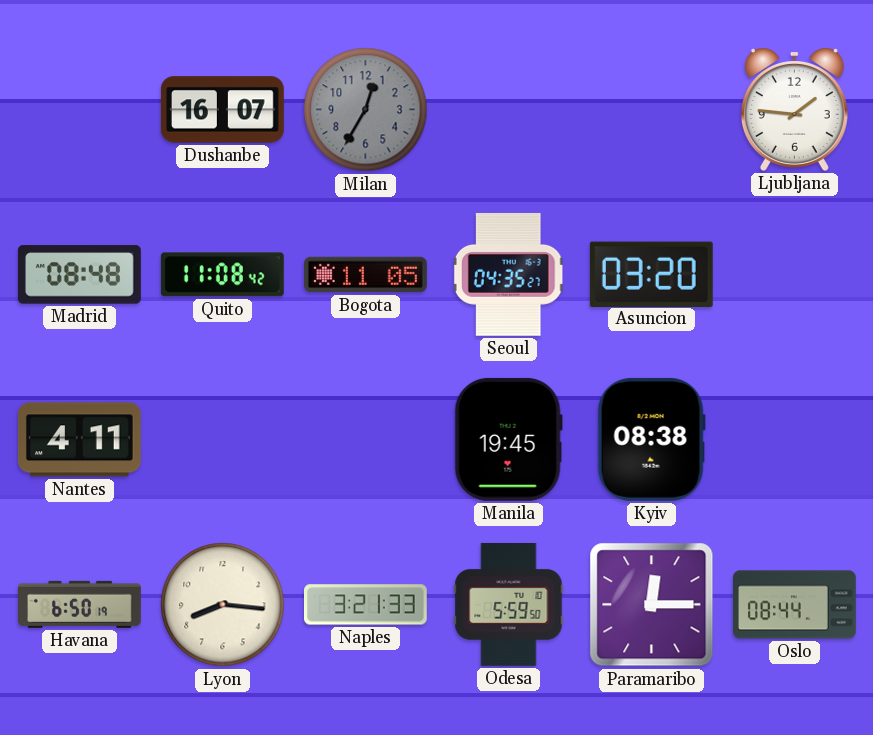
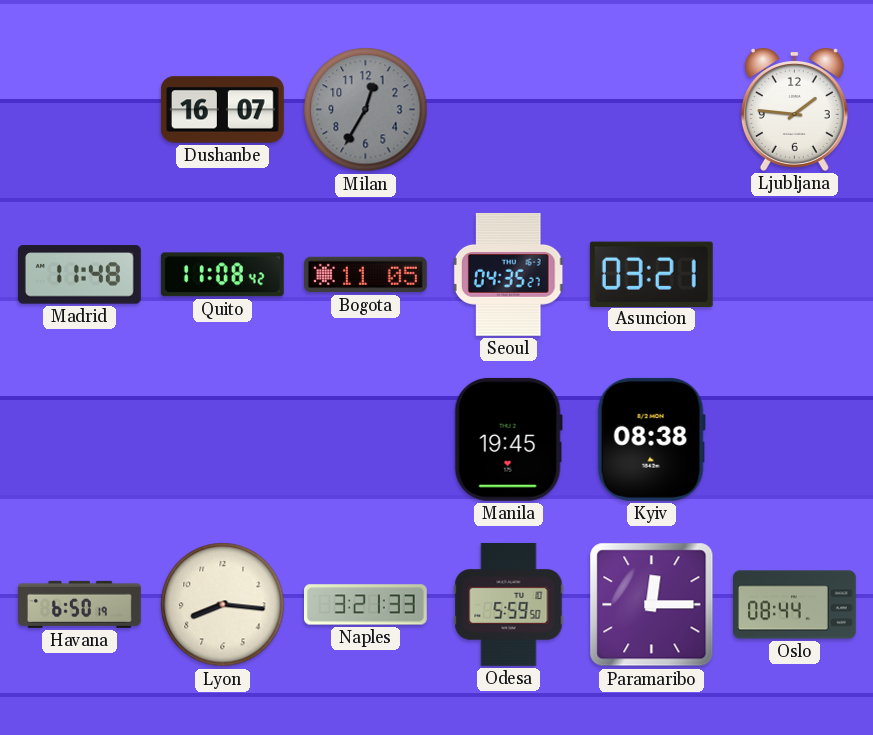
Madrid: 08:48 -> 11:48
Asuncion: 03:20 -> 03:21
Nantes: 4:11 -> none
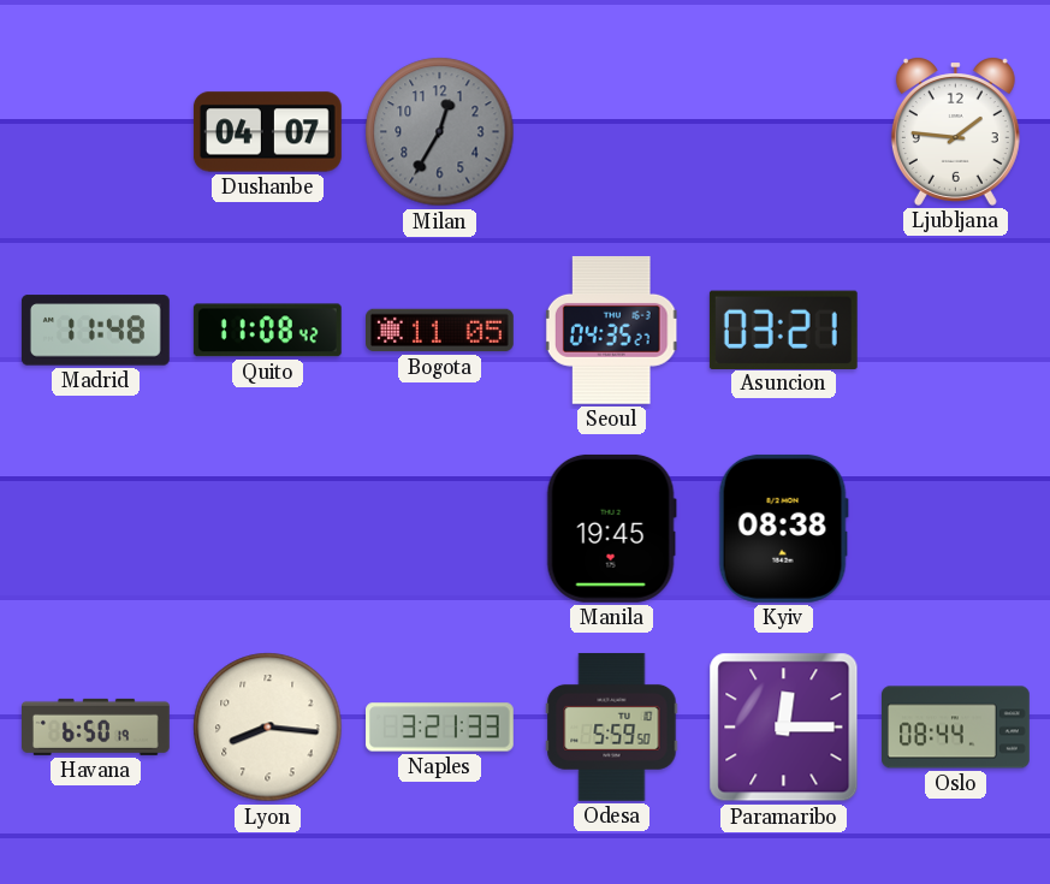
Dushanbe: 16:07 -> 04:07
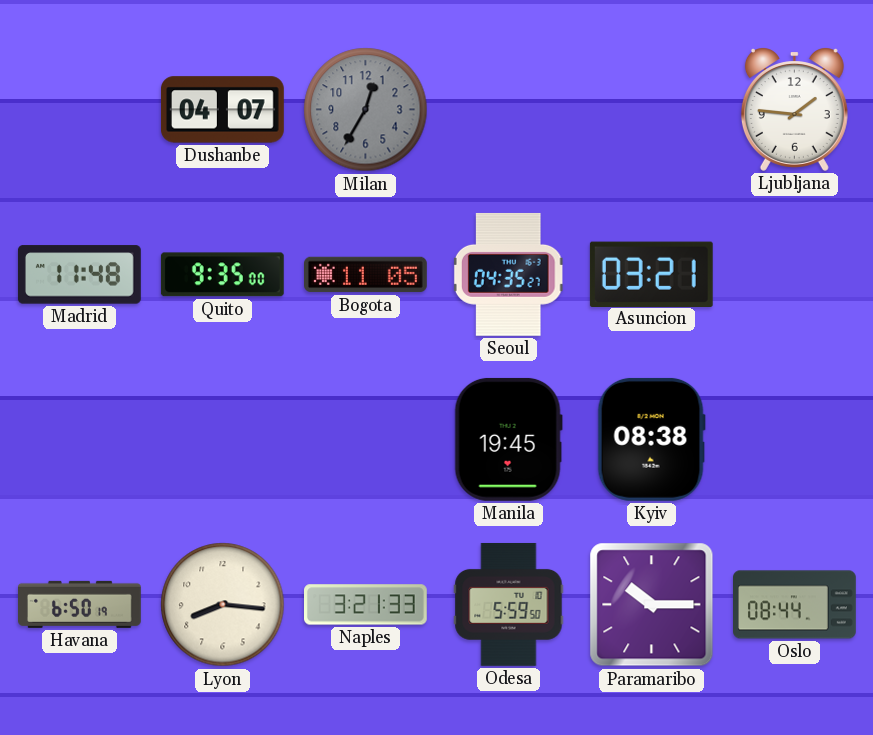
Quito: 11:08 -> 9:35
Paramaribo: 12:15 -> 10:15
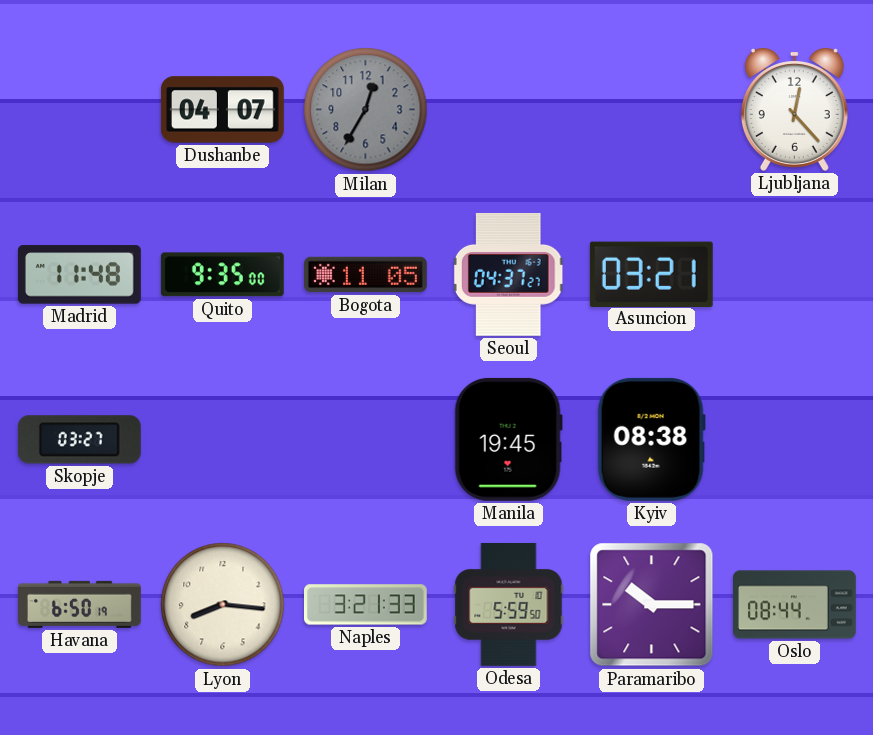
Ljubljana: 1:46 -> 12:23
Seoul: 04:35 -> 04:37
Skopje: none -> 03:27
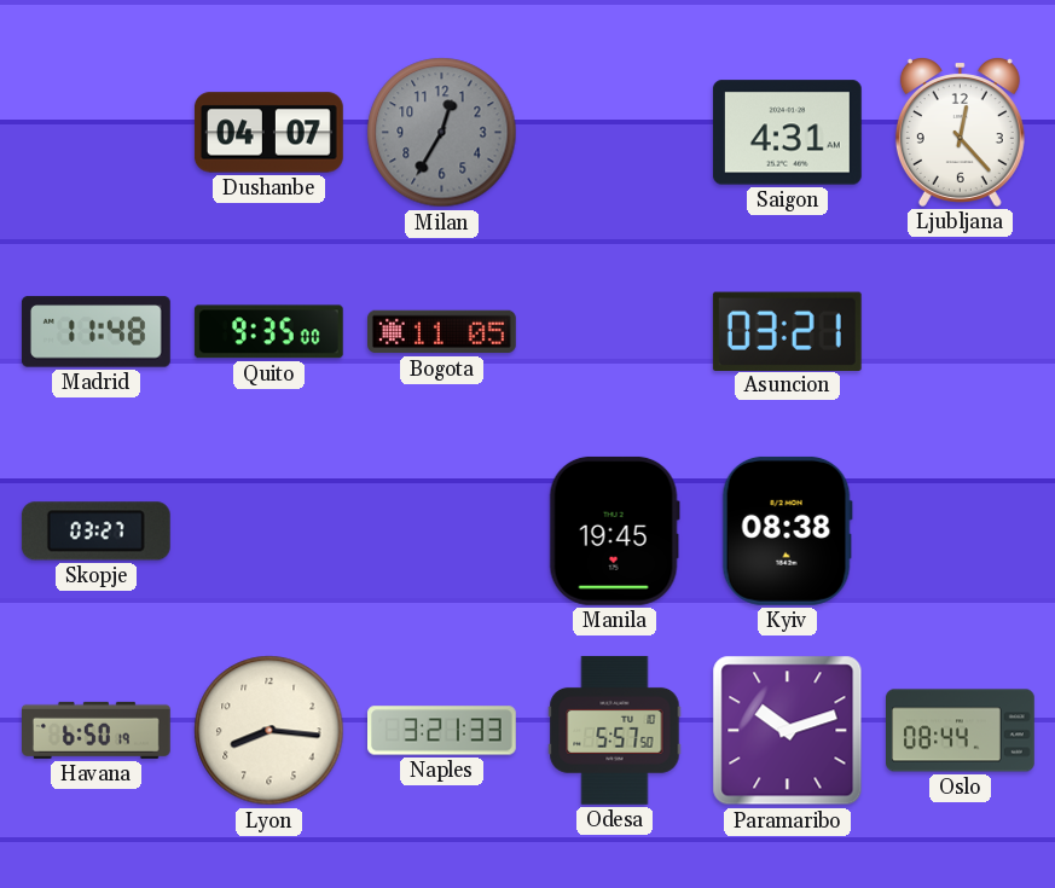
Saigon: none -> 4:31
Seoul: 04:37 -> none
Odesa: 5:59 -> 5:57
Paramaribo: 10:15 -> 10:12
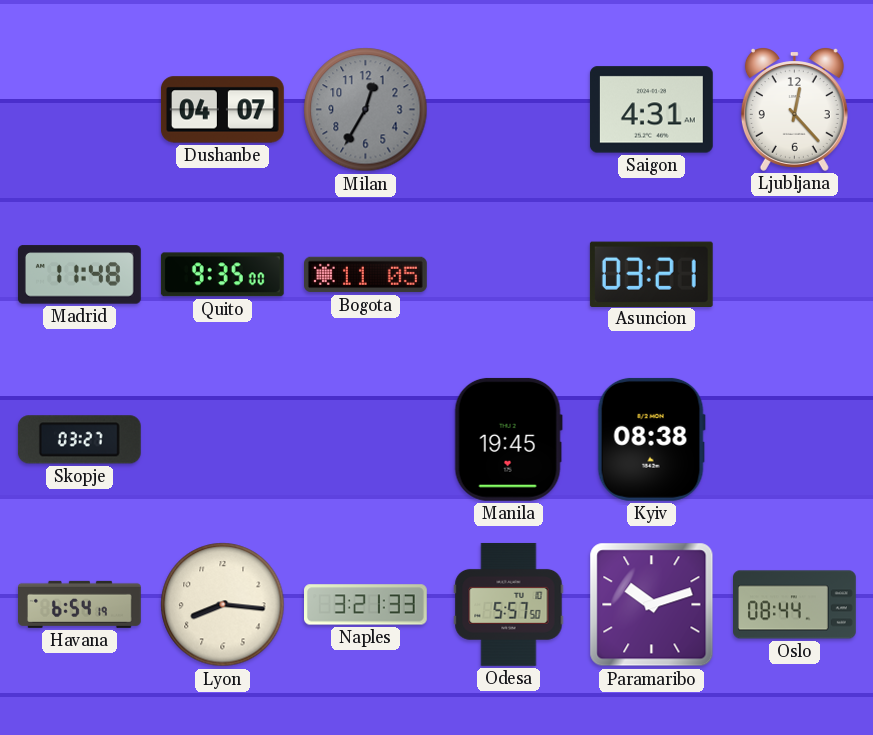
Havana: 6:50 -> 6:54
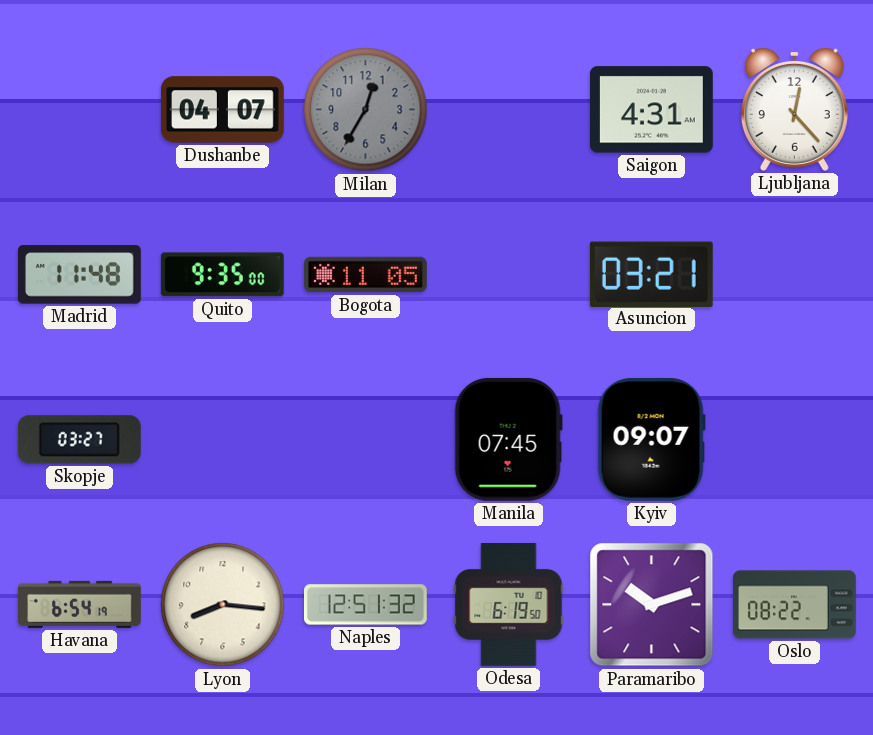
Manila: 19:45 -> 07:45
Kyiv: 08:38 -> 09:07
Naples: 3:21 -> 12:51
Odesa: 5:57 -> 6:19
Oslo: 08:44 -> 08:22
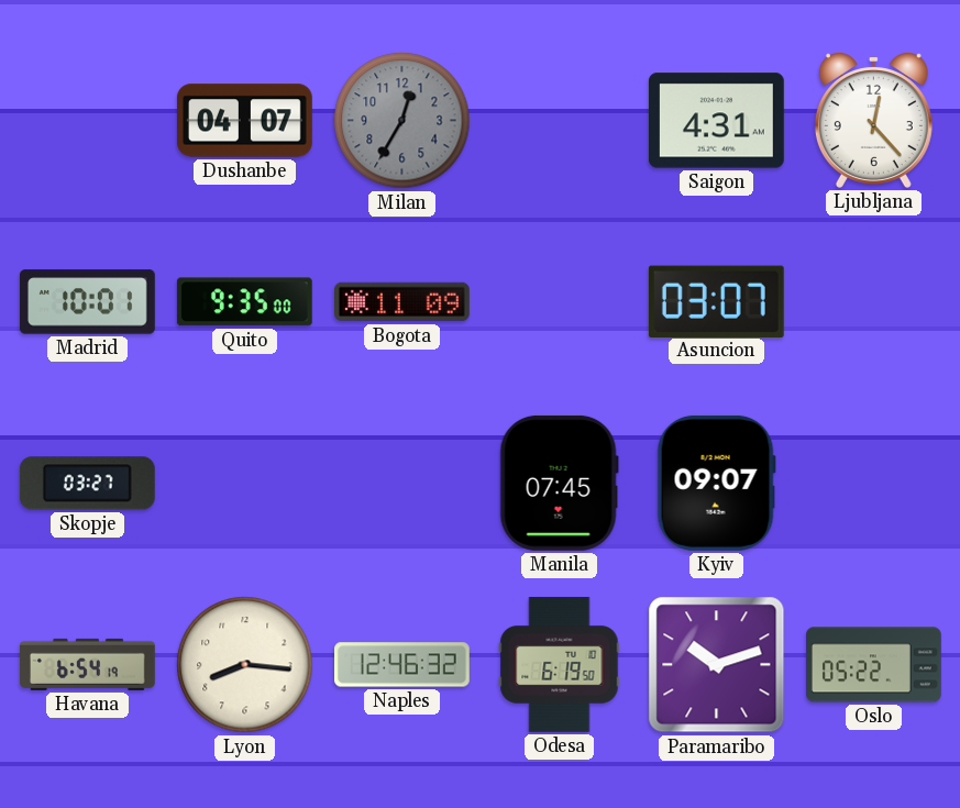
Madrid: 11:48 -> 10:01
Bogota: 11:05 -> 11:09
Asuncion: 03:21 -> 03:07
Naples: 12:51 -> 12:46
Oslo: 08:22 -> 05:22
